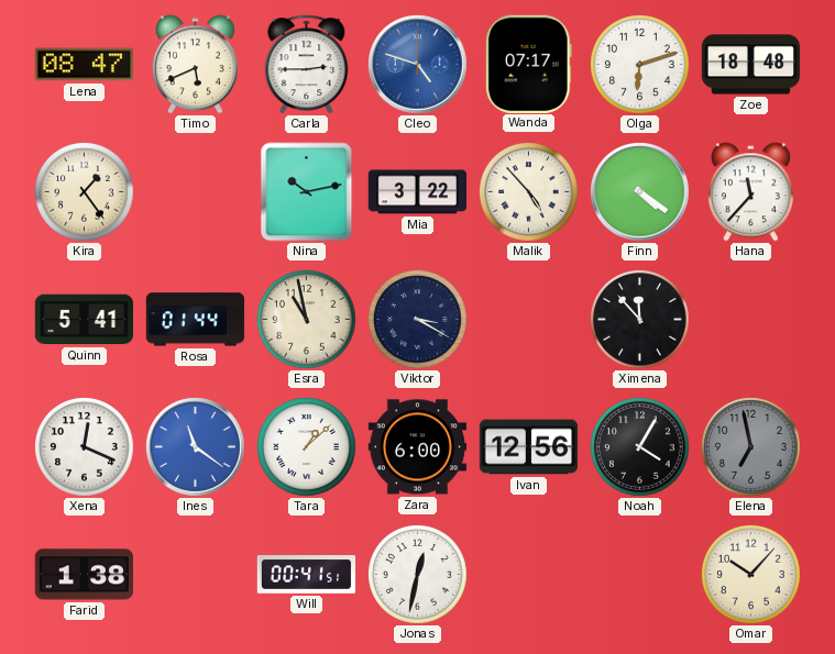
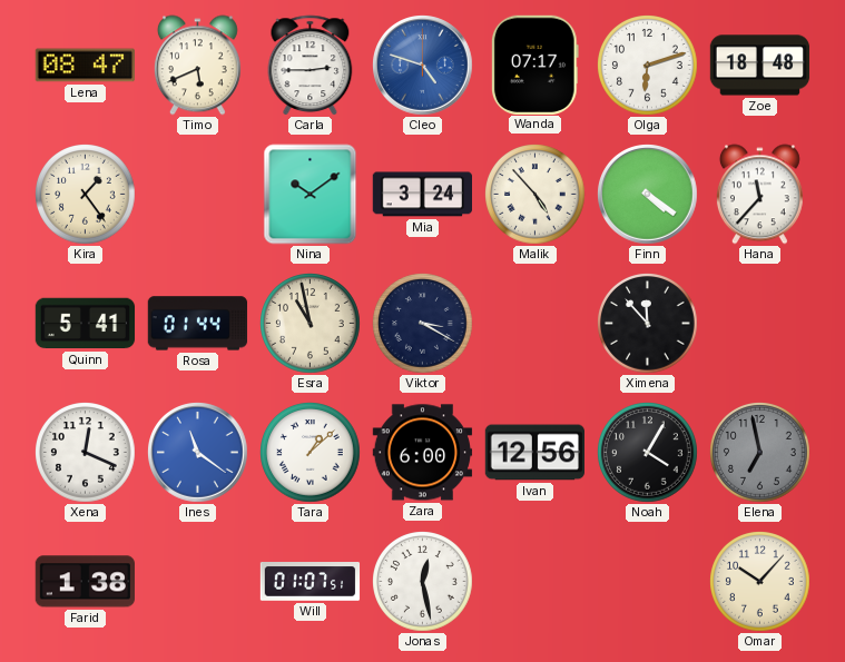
Nina: 10:13 -> 10:09
Mia: 3:22 -> 3:24
Will: 00:41 -> 01:07
Jonas: 12:32 -> 12:28
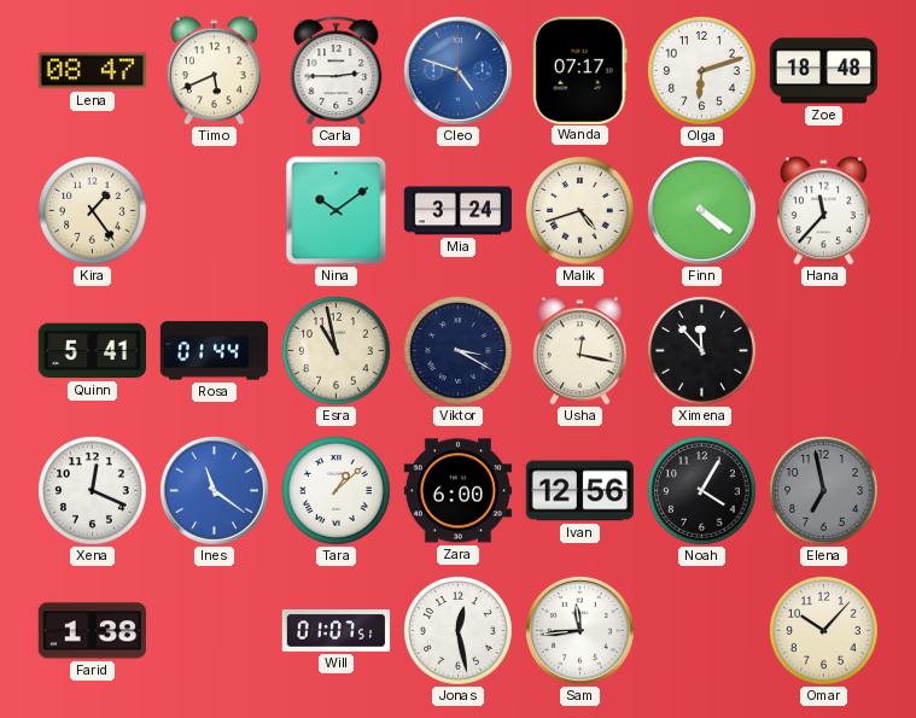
Malik: 4:53 -> 4:42
Usha: none -> 12:17
Sam: none -> 11:44
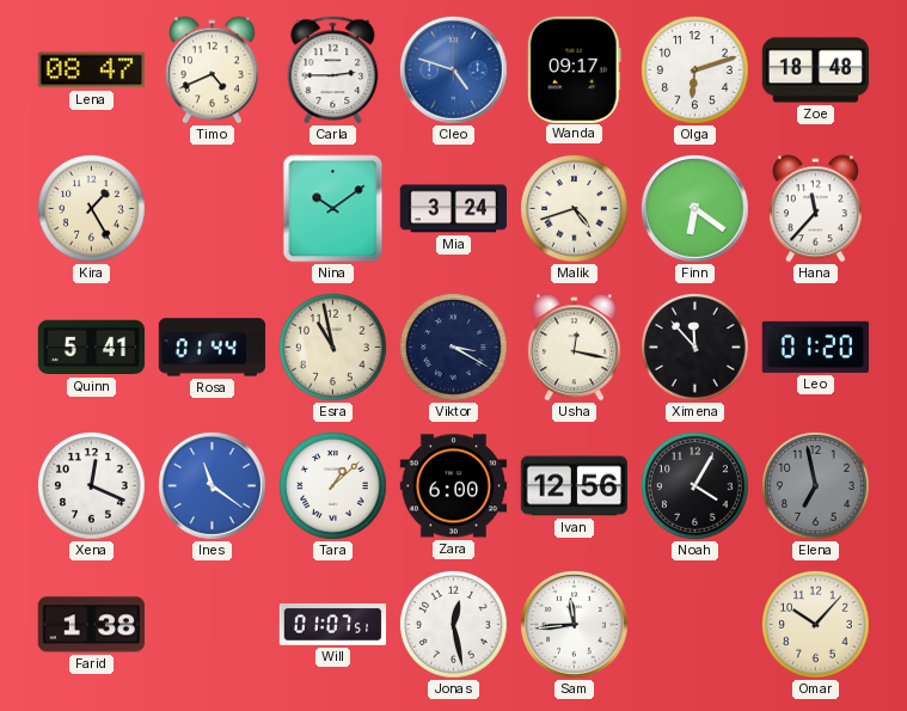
Timo: 5:41 -> 4:41
Wanda: 07:17 -> 09:17
Kira: 1:24 -> 1:25
Finn: 4:21 -> 6:21
Leo: none -> 01:20
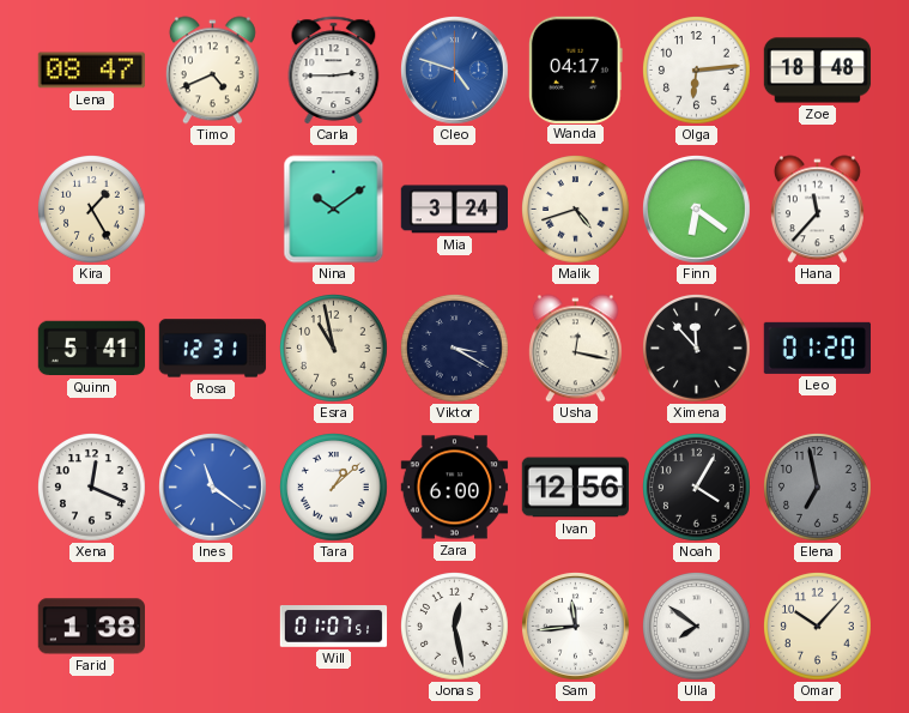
Wanda: 09:17 -> 04:17
Olga: 6:12 -> 6:14
Rosa: 01:44 -> 12:31
Ulla: none -> 7:51
